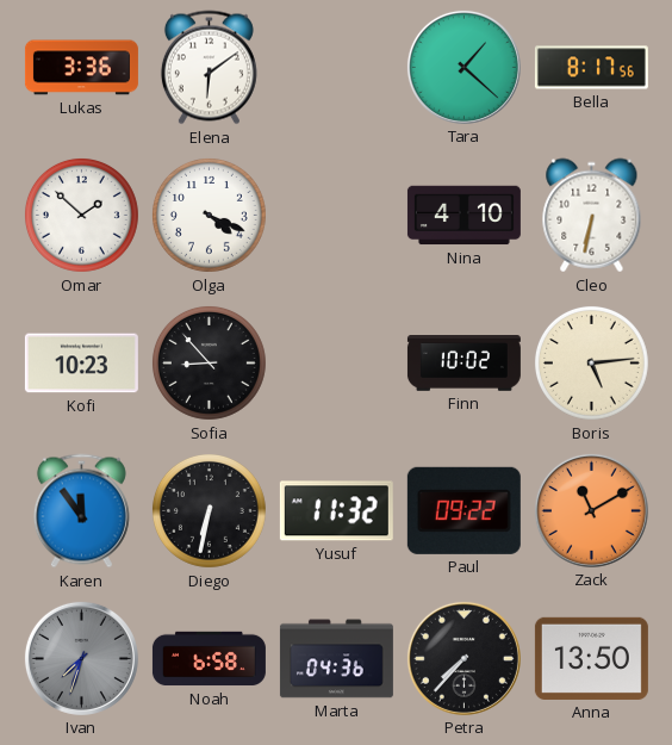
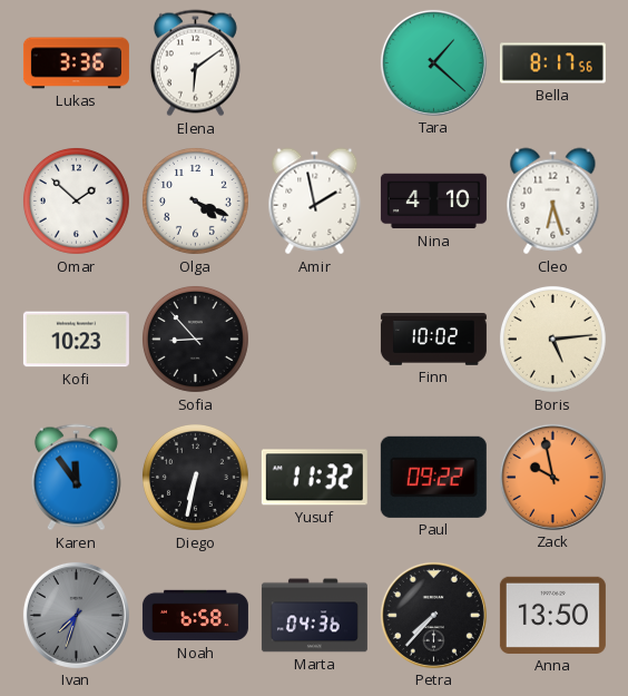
Amir: none -> 1:58
Cleo: 6:32 -> 6:27
Zack: 11:10 -> 9:58
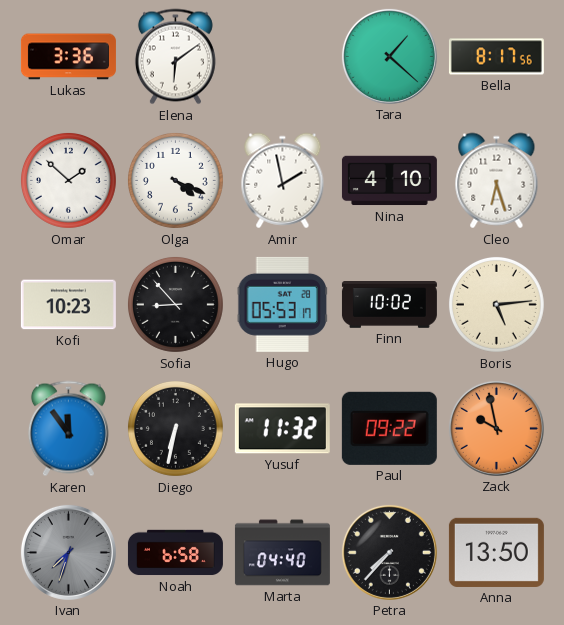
Hugo: none -> 05:53
Marta: 04:36 -> 04:40
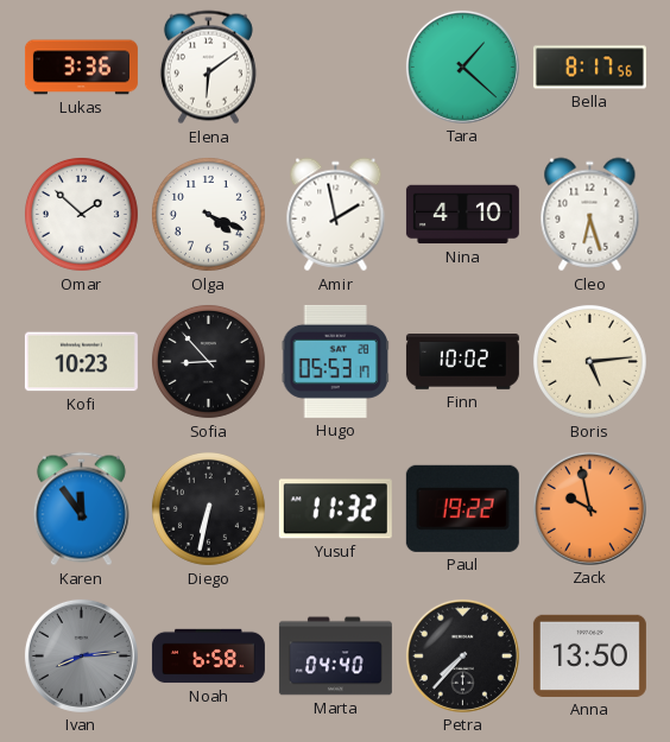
Paul: 09:22 -> 19:22
Ivan: 7:33 -> 8:14
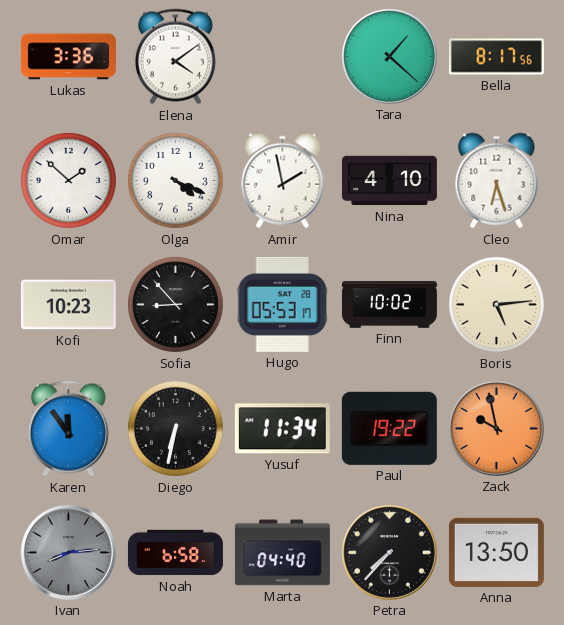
Elena: 6:09 -> 4:09
Yusuf: 11:32 -> 11:34
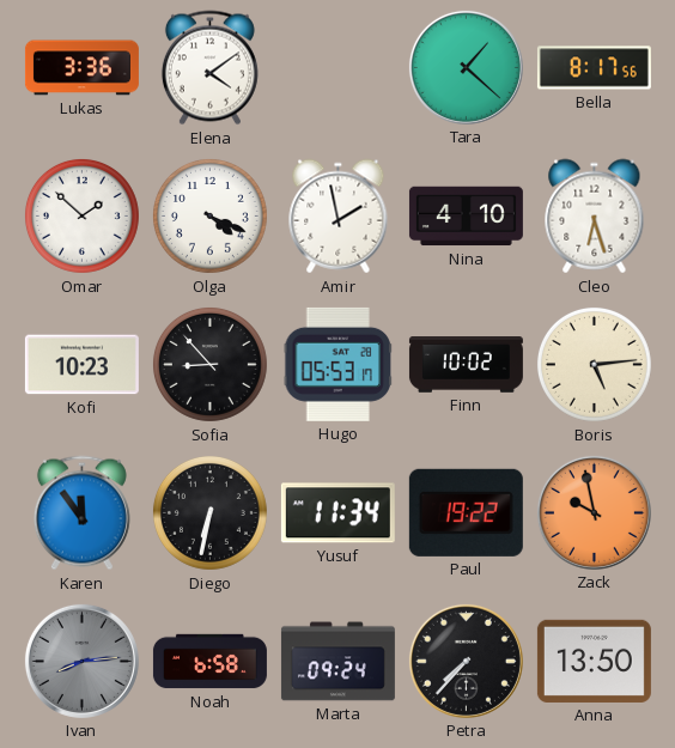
Marta: 04:40 -> 09:24
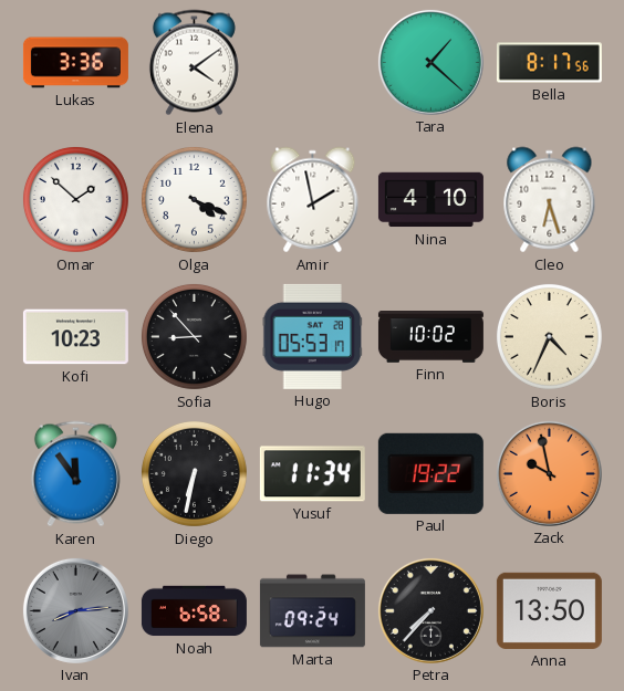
Boris: 5:14 -> 4:34
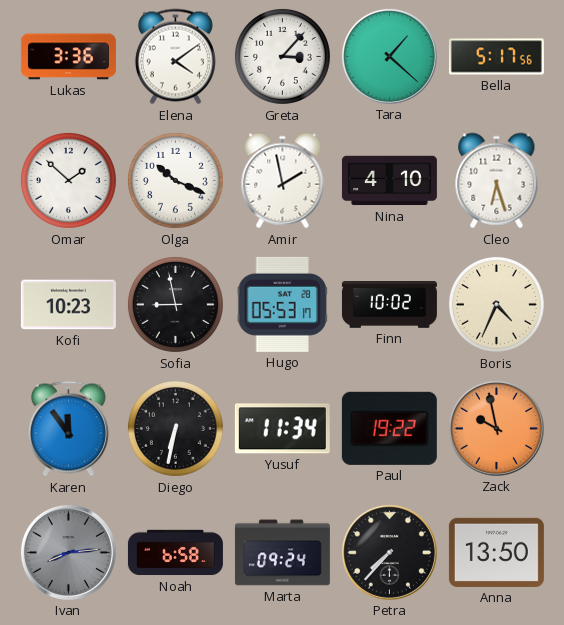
Greta: none -> 3:07
Bella: 8:17 -> 5:17
Olga: 4:19 -> 10:19
Sofia: 8:53 -> 8:58
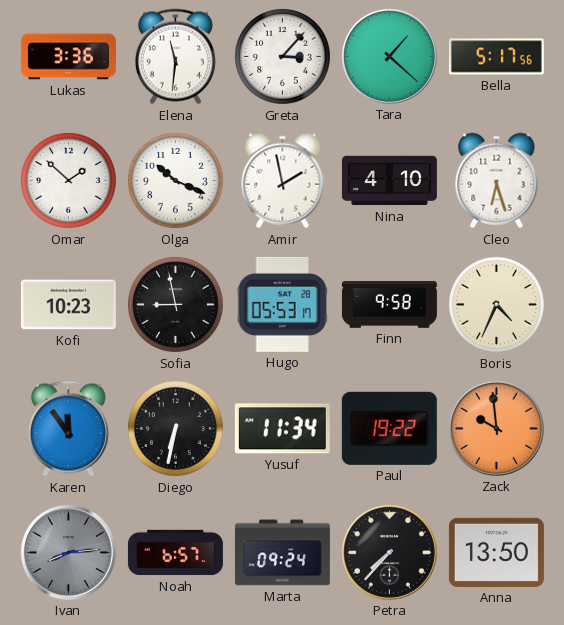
Elena: 4:09 -> 11:31
Finn: 10:02 -> 9:58
Zack: 9:58 -> 9:59
Noah: 6:58 -> 6:57
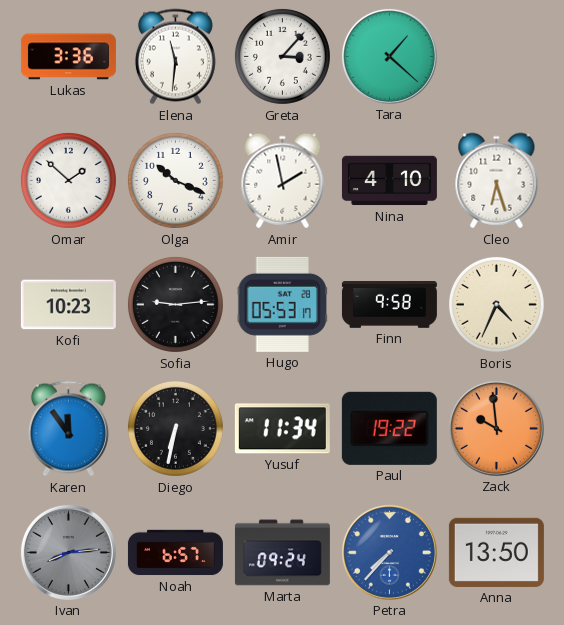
Bella: 5:17 -> none
Sofia: 8:58 -> 9:14
Petra dial: black -> blue
